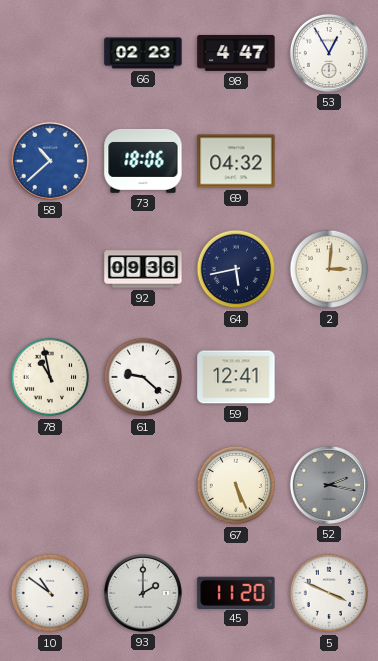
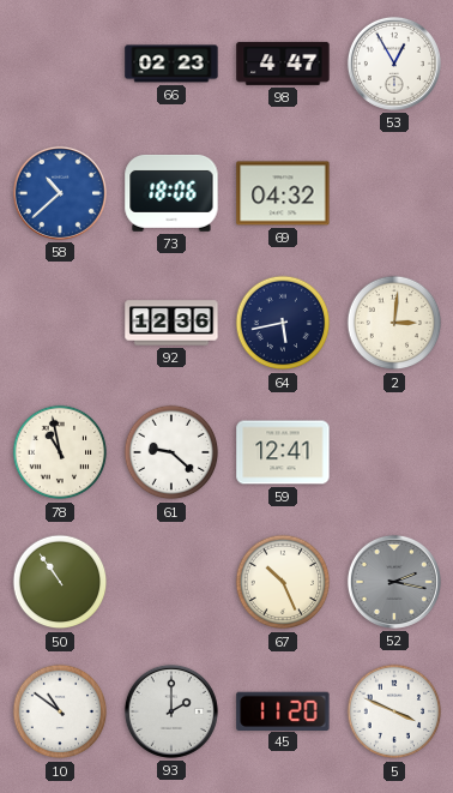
92: 09:36 -> 12:36
50: none -> 10:54
67: 5:26 -> 10:26
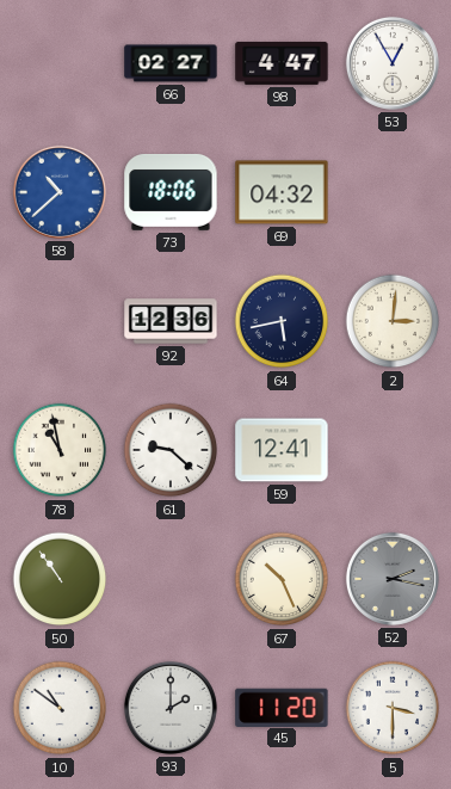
66: 02:23 -> 02:27
5: 3:49 -> 3:30
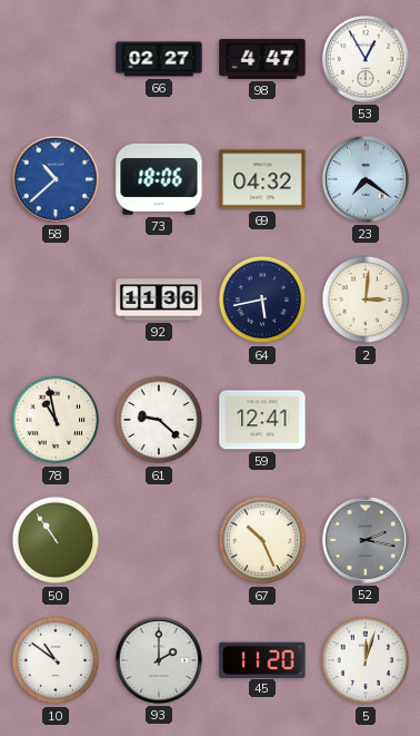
23: none -> 7:21
92: 12:36 -> 11:36
5: 3:30 -> 12:03
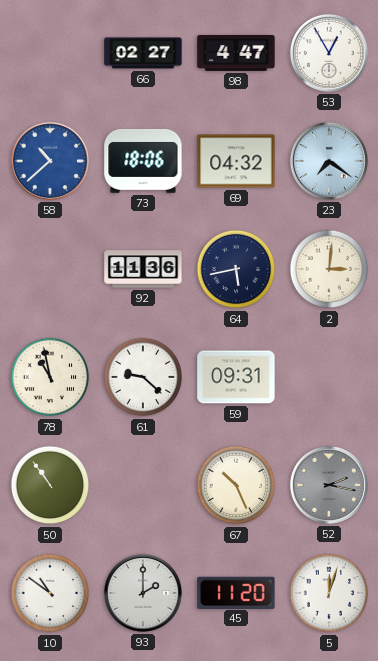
59: 12:41 -> 09:31
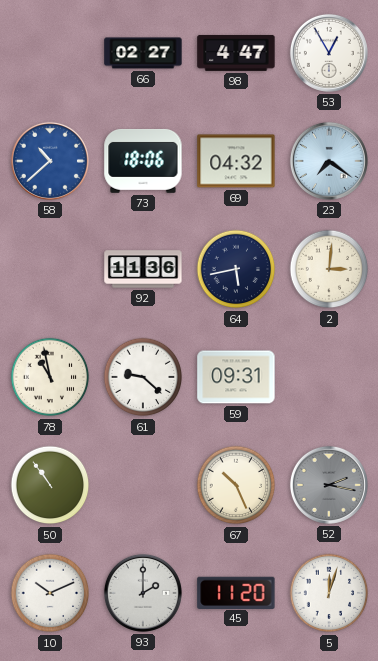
10: 10:51 -> 10:11
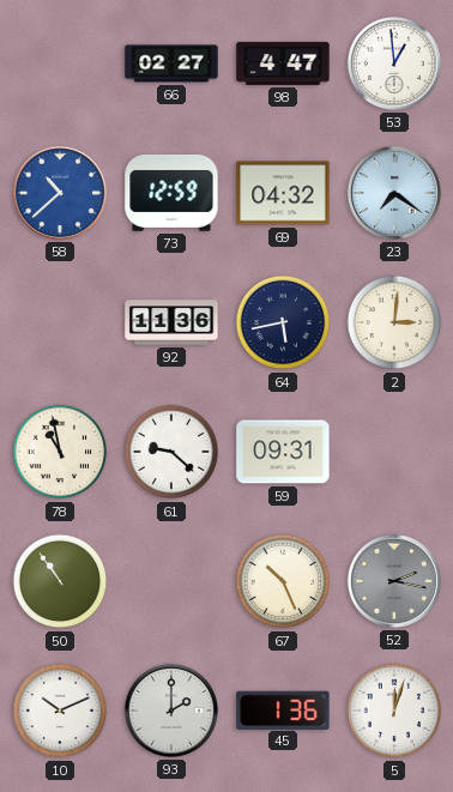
53: 12:55 -> 12:59
73: 18:06 -> 12:59
45: 11:20 -> 1:36
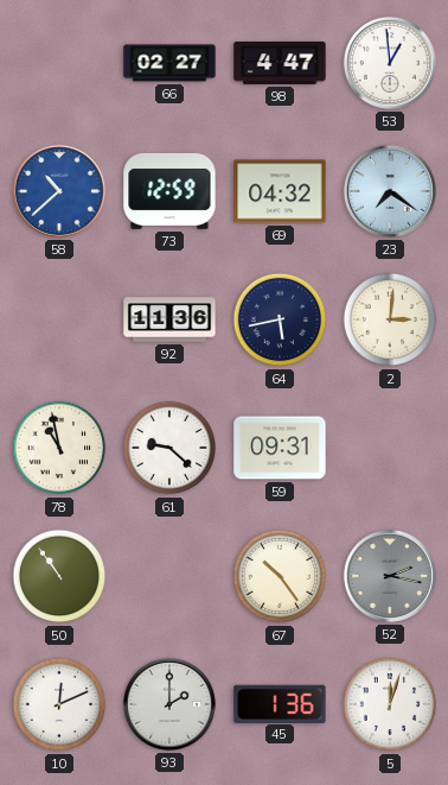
67: 10:26 -> 10:24
10: 10:11 -> 12:11
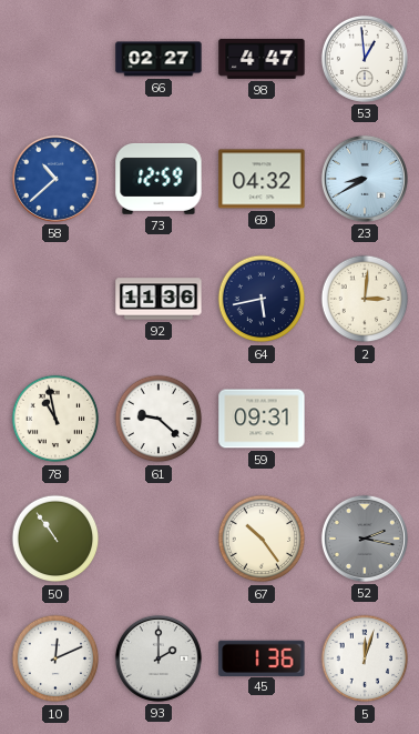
23: 7:21 -> 8:40
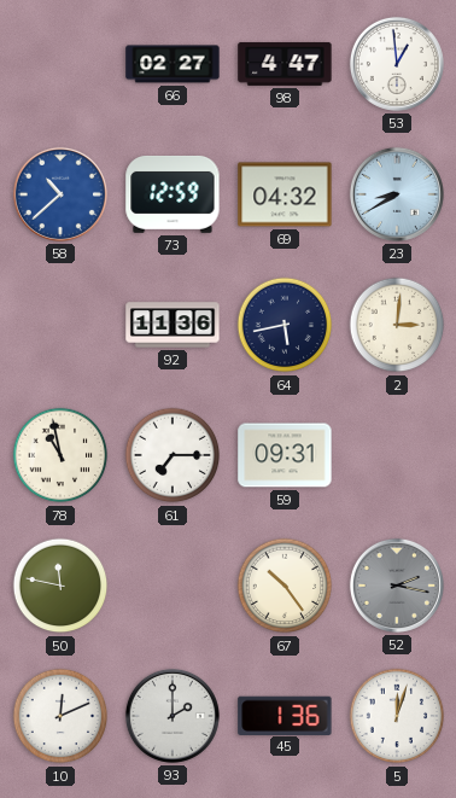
61: 9:22 -> 7:15
50: 10:54 -> 11:47
